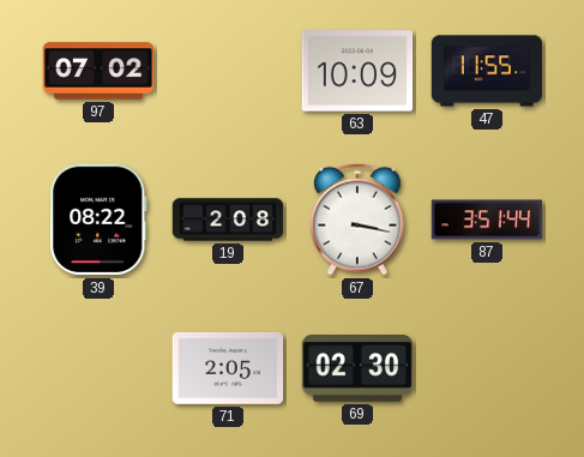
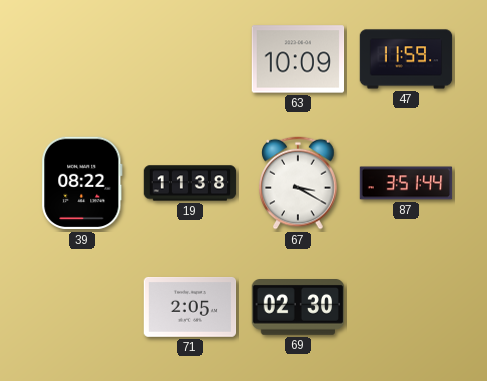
97: 07:02 -> none
47: 11:55 -> 11:59
19: 2:08 -> 11:38
67: 3:17 -> 3:20
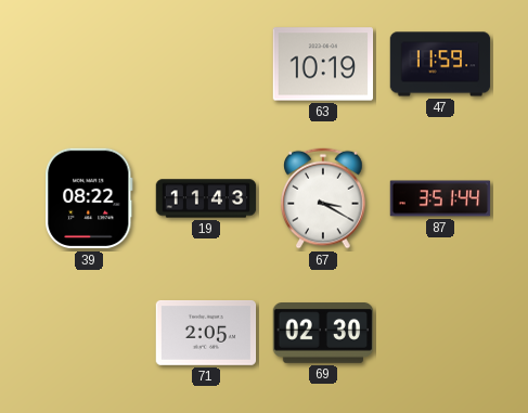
63: 10:09 -> 10:19
19: 11:38 -> 11:43
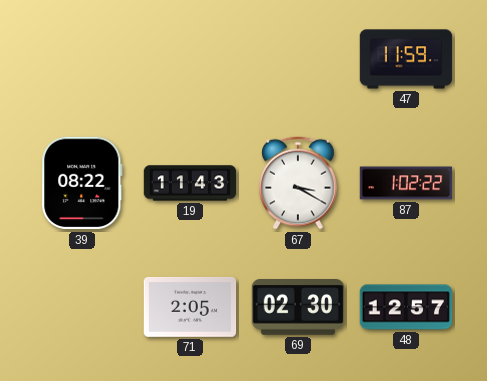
63: 10:19 -> none
87: 3:51 -> 1:02
48: none -> 12:57
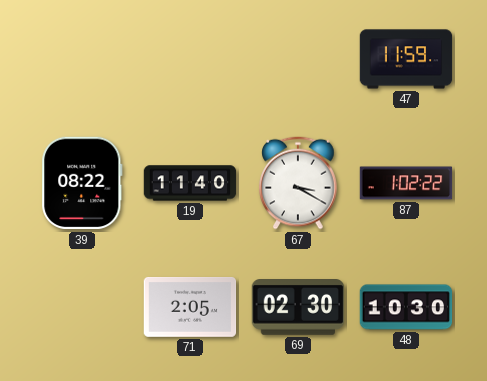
19: 11:43 -> 11:40
48: 12:57 -> 10:30
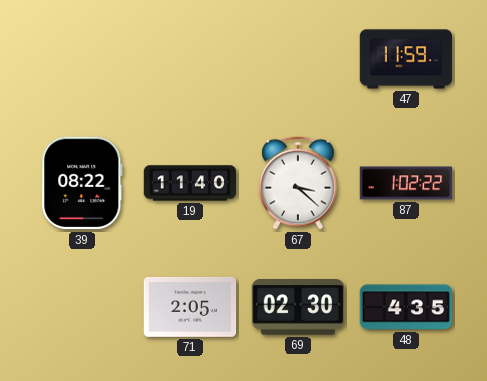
67: 3:20 -> 3:22
48: 10:30 -> 4:35
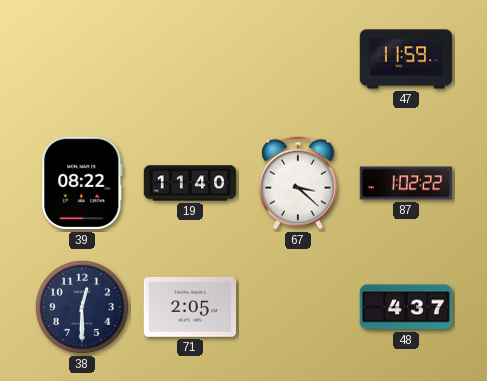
38: none -> 12:30
69: 02:30 -> none
48: 4:35 -> 4:37
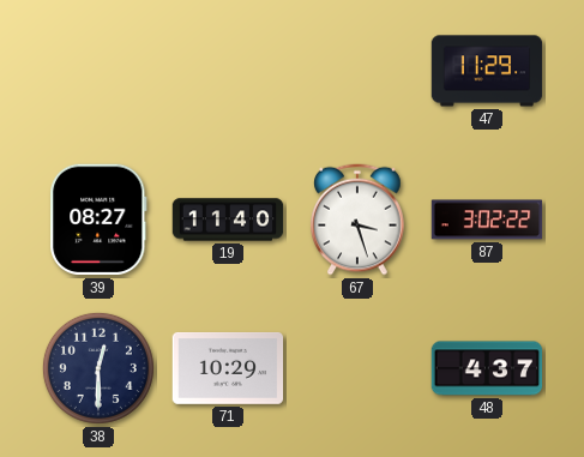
47: 11:59 -> 11:29
39: 08:22 -> 08:27
67: 3:22 -> 3:27
87: 1:02 -> 3:02
71: 2:05 -> 10:29
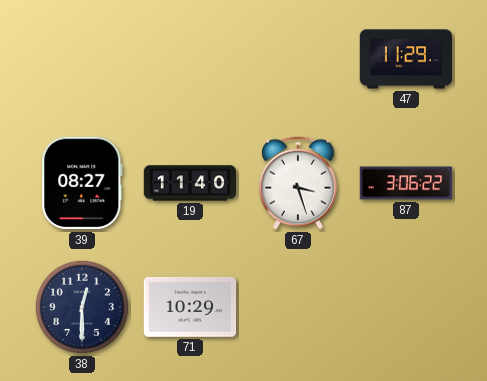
87: 3:02 -> 3:06
48: 4:37 -> none
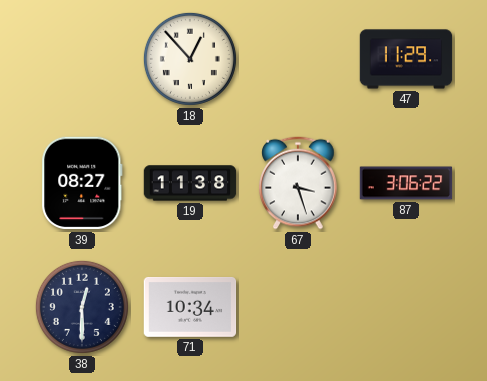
18: none -> 12:53
19: 11:40 -> 11:38
71: 10:29 -> 10:34
